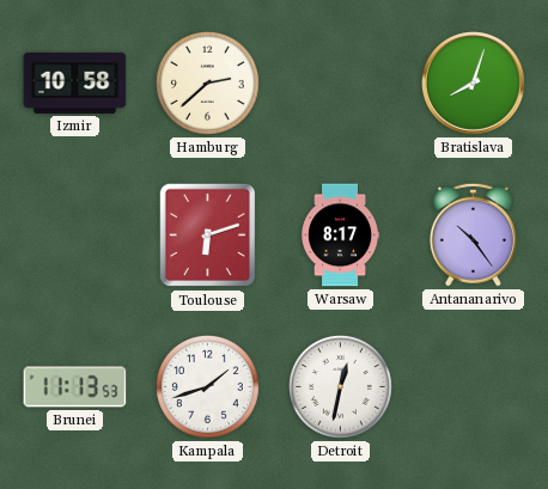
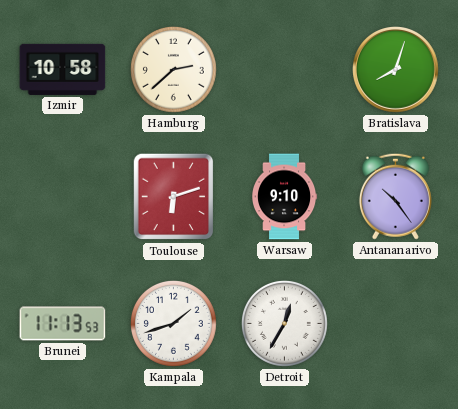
Warsaw: 8:17 -> 9:10
Detroit: 12:32 -> 12:35
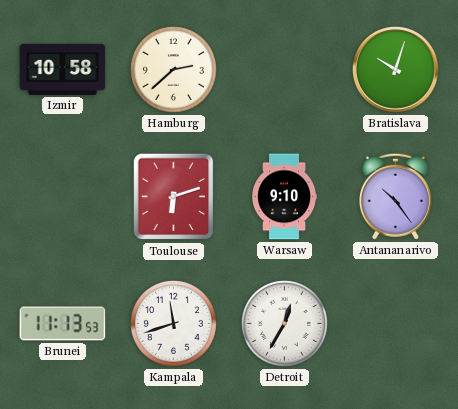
Bratislava: 8:03 -> 10:03
Kampala: 1:42 -> 11:42
